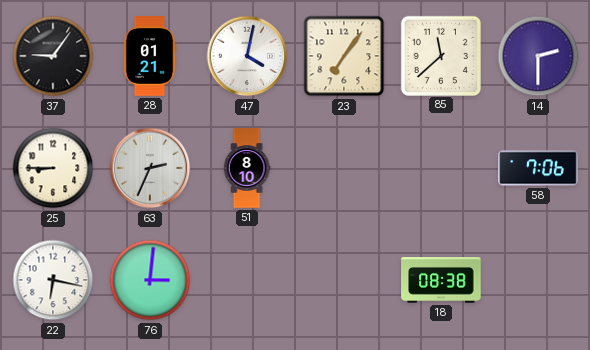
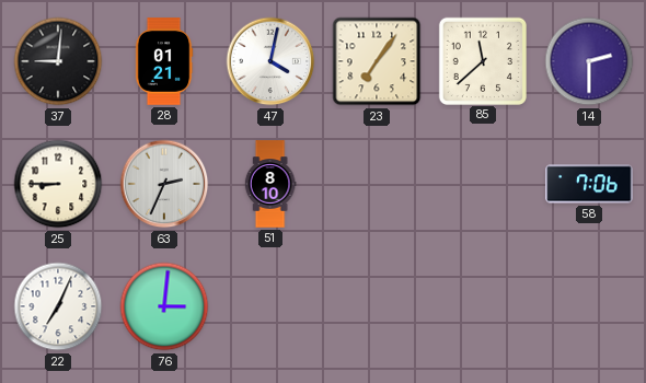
37: 9:06 -> 9:01
22: 6:17 -> 7:04
18: 08:38 -> none
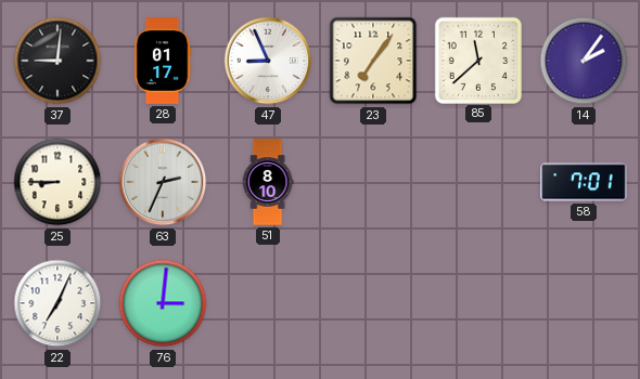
28: 01:21 -> 01:17
47: 4:02 -> 8:56
14: 2:30 -> 2:06
58: 7:06 -> 7:01
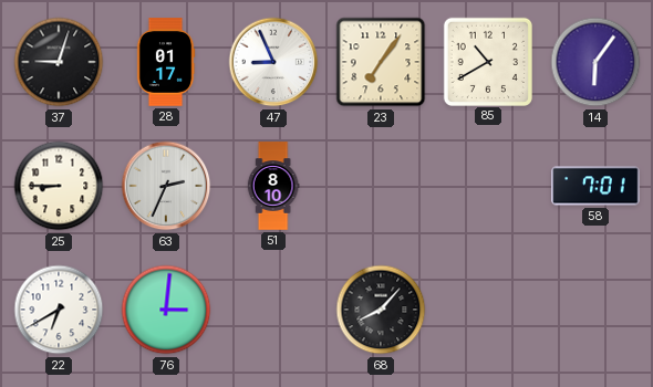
37: 9:01 -> 9:03
85: 11:38 -> 10:40
14: 2:06 -> 6:06
22: 7:04 -> 6:40
68: none -> 8:07
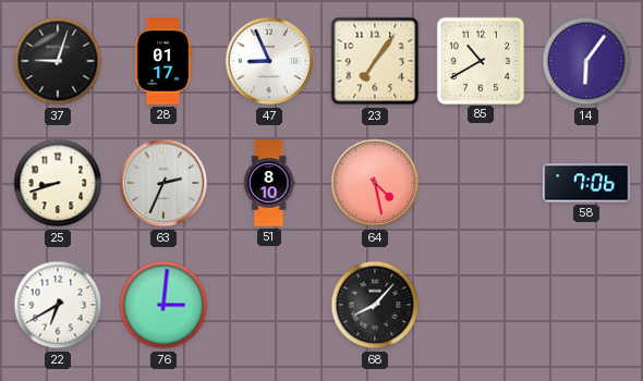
25: 8:45 -> 8:42
64: none -> 4:28
58: 7:01 -> 7:06
